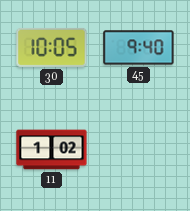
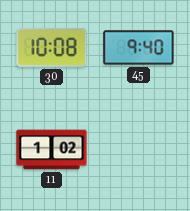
30: 10:05 -> 10:08
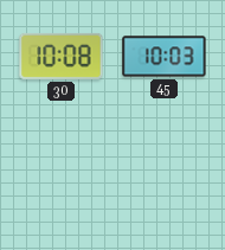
45: 9:40 -> 10:03
11: 1:02 -> none
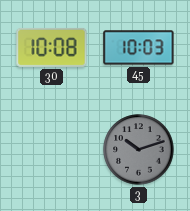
3: none -> 10:12
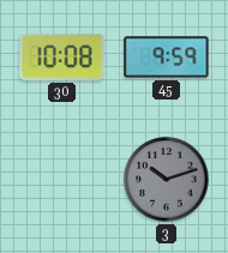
45: 10:03 -> 9:59
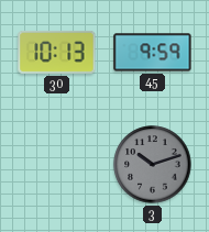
30: 10:08 -> 10:13
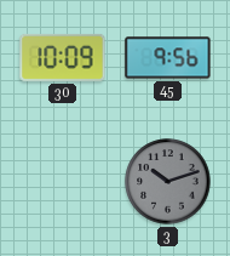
30: 10:13 -> 10:09
45: 9:59 -> 9:56
